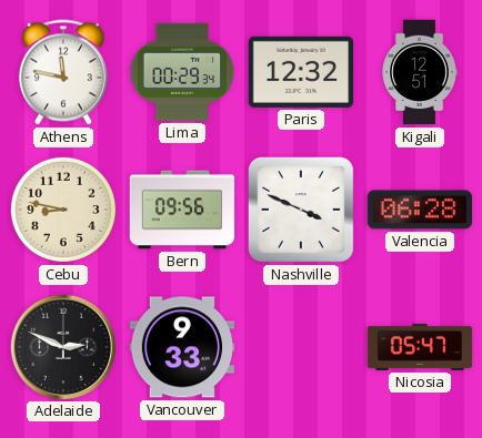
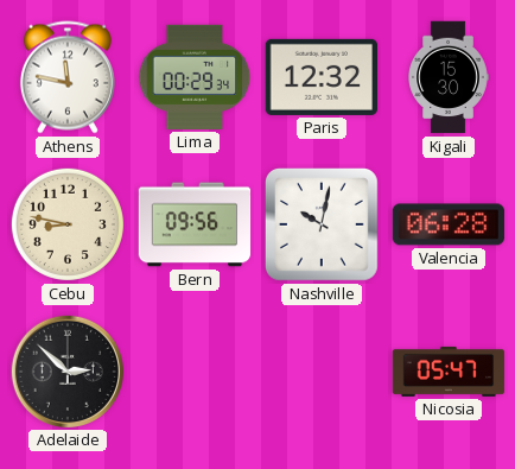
Kigali: 12:51 -> 15:30
Nashville: 3:49 -> 10:02
Adelaide: 2:49 -> 2:52
Vancouver: 9:33 -> none
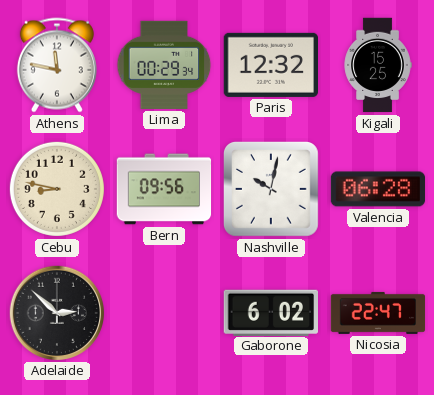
Kigali: 15:30 -> 15:25
Gaborone: none -> 6:02
Nicosia: 05:47 -> 22:47
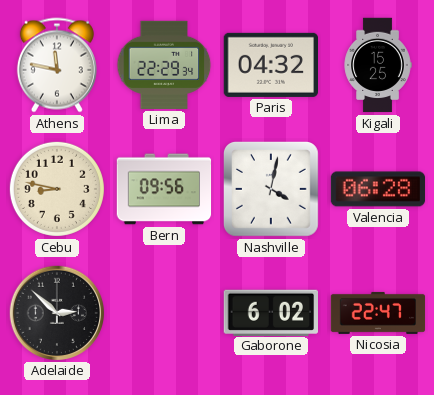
Lima: 00:29 -> 22:29
Paris: 12:32 -> 04:32
Nashville: 10:02 -> 4:02
